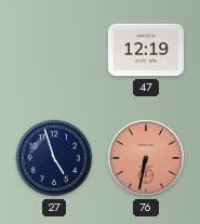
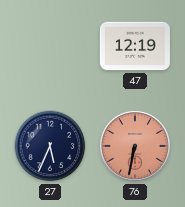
27: 4:57 -> 5:34
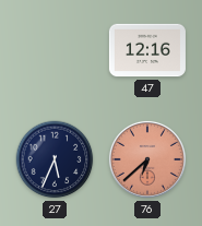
47: 12:19 -> 12:16
76: 6:32 -> 6:38
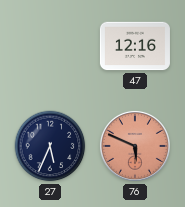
76: 6:38 -> 5:49
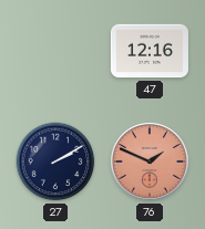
27: 5:34 -> 2:10
76: 5:49 -> 1:49
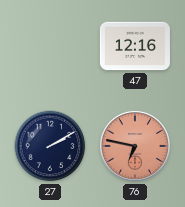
76: 1:49 -> 6:47
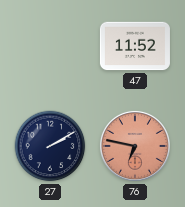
47: 12:16 -> 11:52
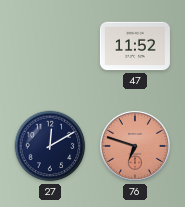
27: 2:10 -> 12:10
76: 6:47 -> 6:48
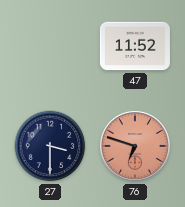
27: 12:10 -> 3:30
